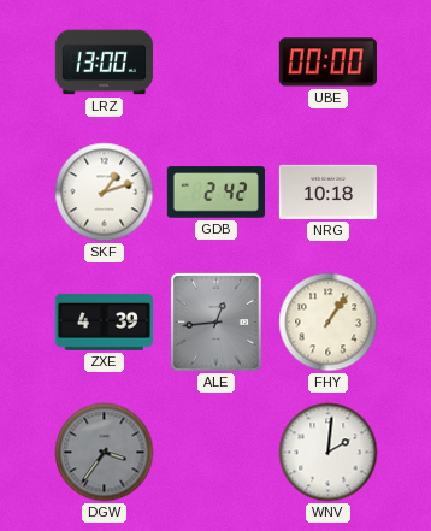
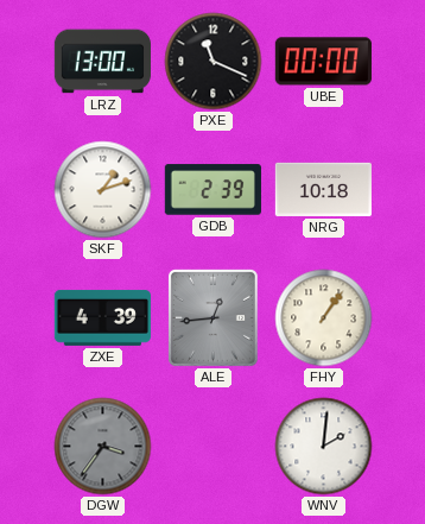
PXE: none -> 11:19
GDB: 2:42 -> 2:39
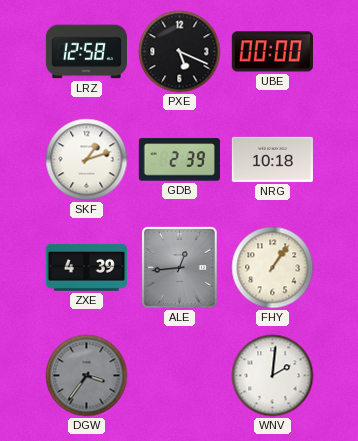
LRZ: 13:00 -> 12:58
PXE: 11:19 -> 5:19
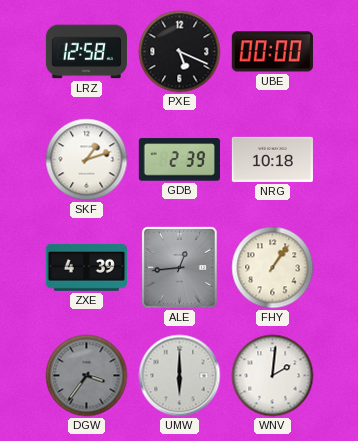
UMW: none -> 6:00
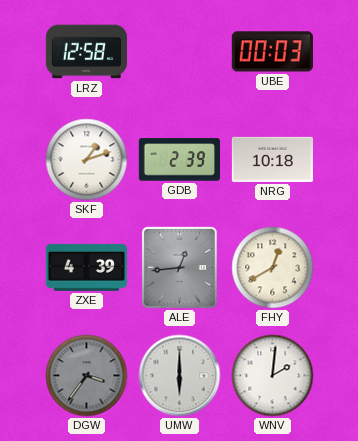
PXE: 5:19 -> none
UBE: 00:00 -> 00:03
FHY: 1:06 -> 12:40
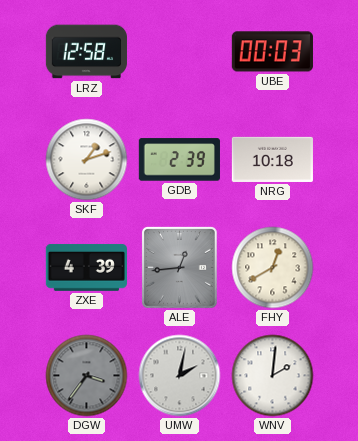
UMW: 6:00 -> 2:02
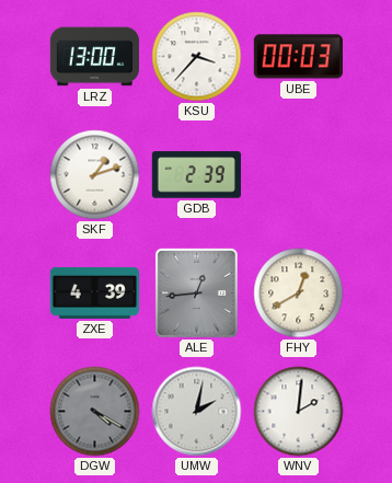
LRZ: 12:58 -> 13:00
KSU: none -> 3:37
NRG: 10:18 -> none
DGW: 3:36 -> 4:20
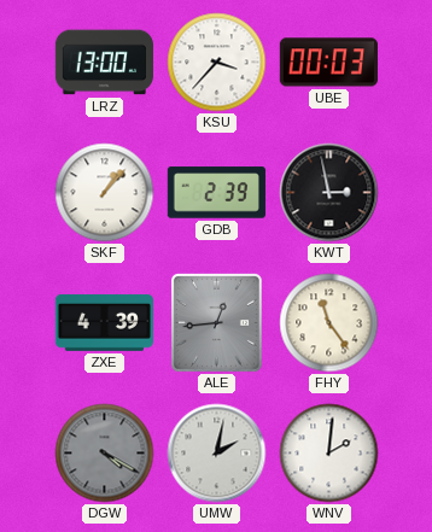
SKF: 1:12 -> 1:07
KWT: none -> 2:58
FHY: 12:40 -> 11:24
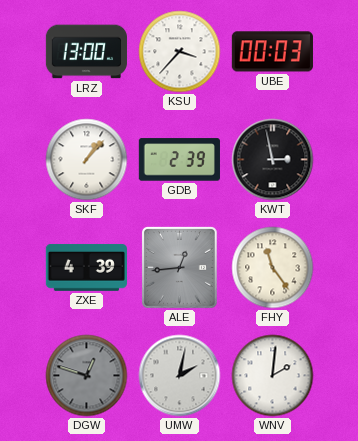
DGW: 4:20 -> 12:48
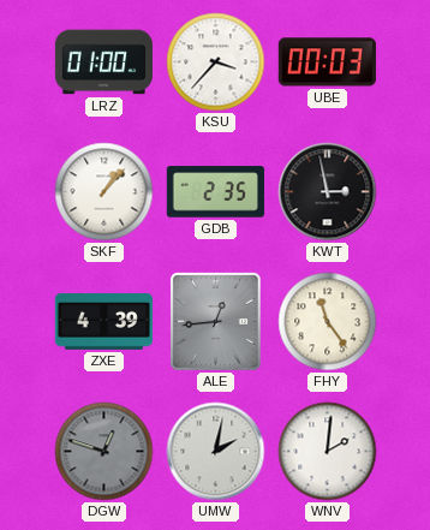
LRZ: 13:00 -> 01:00
GDB: 2:39 -> 2:35
